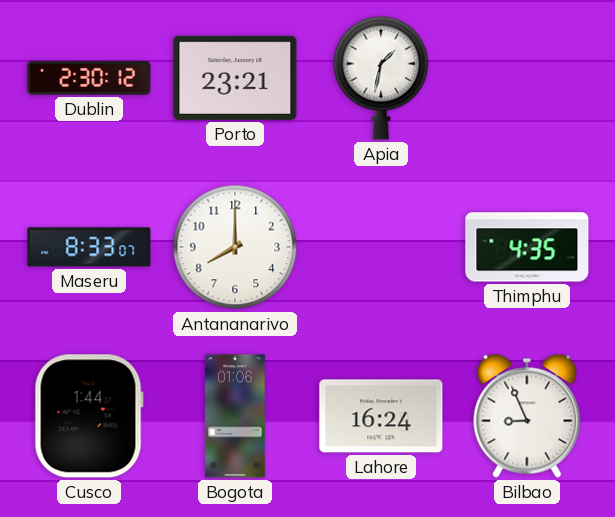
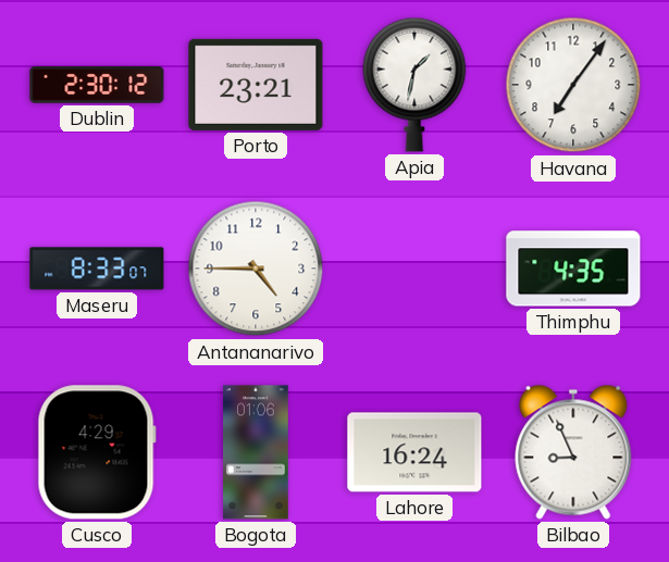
Havana: none -> 7:06
Antananarivo: 8:00 -> 4:45
Cusco: 1:44 -> 4:29
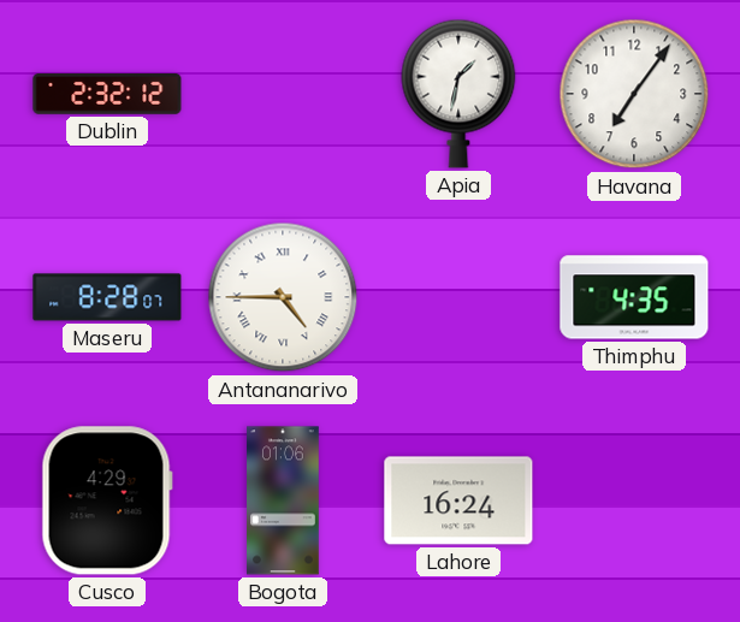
Dublin: 2:30 -> 2:32
Porto: 23:21 -> none
Maseru: 8:33 -> 8:28
Antananarivo numerals: Arabic -> Roman
Bilbao: 8:56 -> none
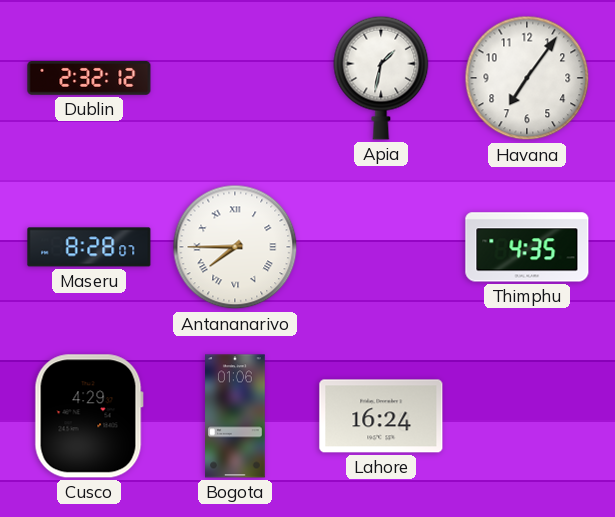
Antananarivo: 4:45 -> 7:45
